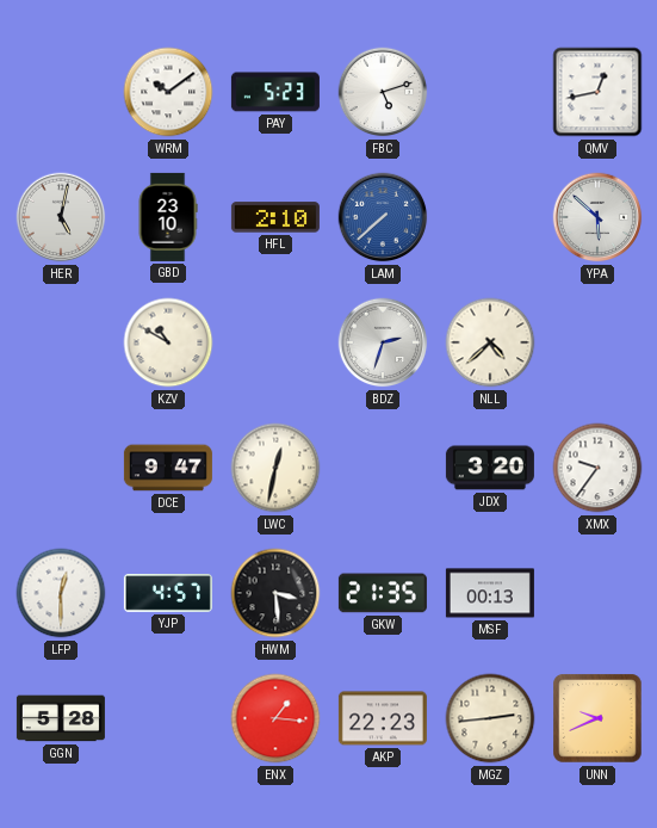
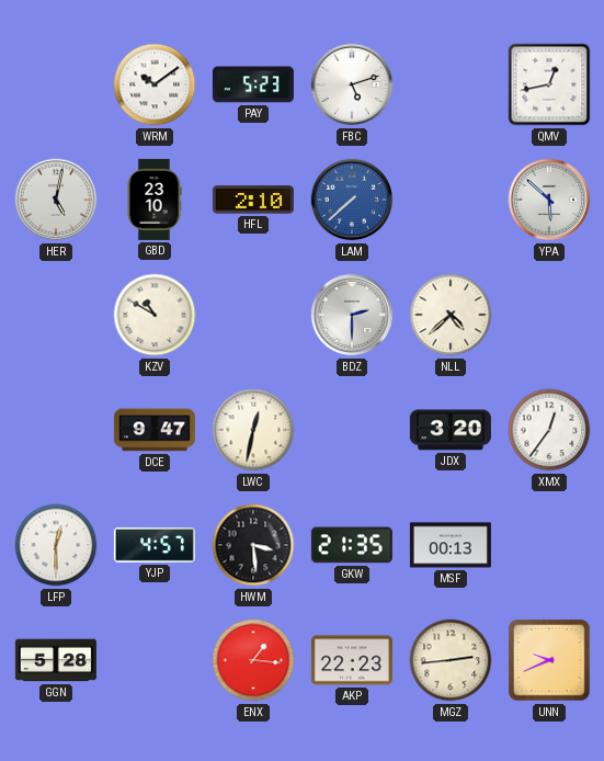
BDZ: 2:33 -> 2:30
XMX: 9:36 -> 12:36
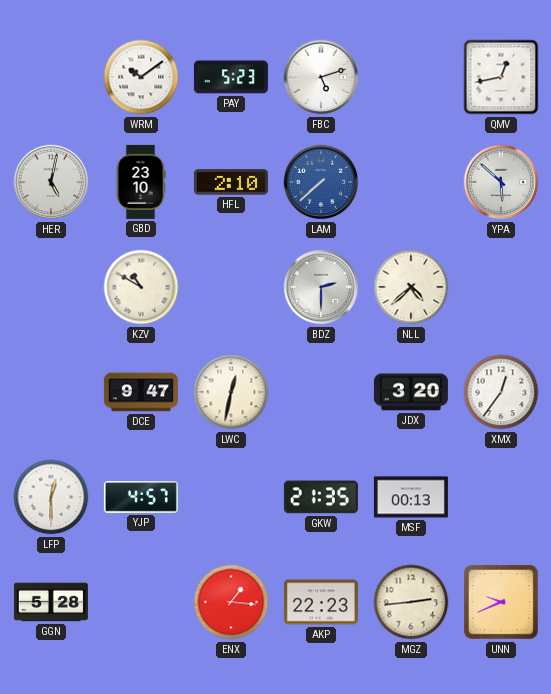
HWM: 3:29 -> none
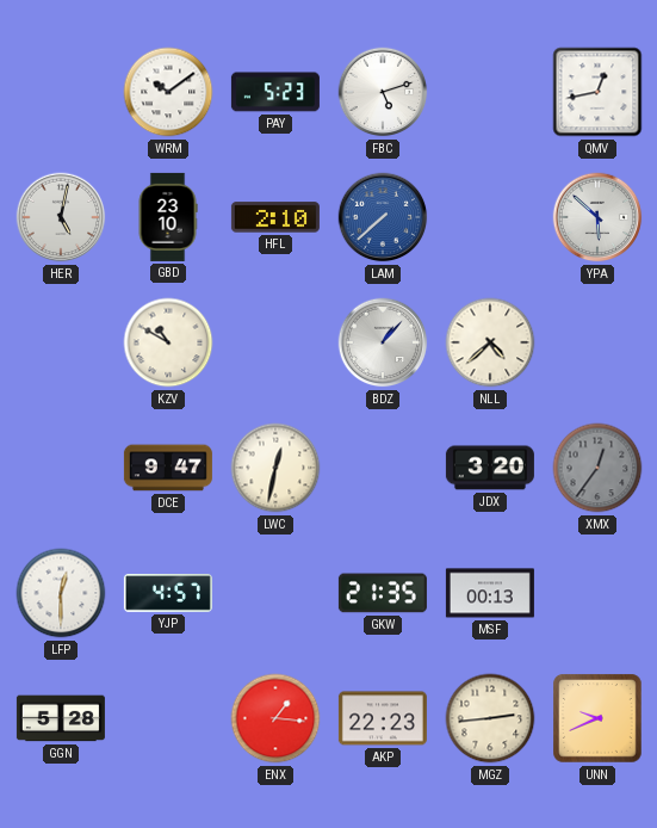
BDZ: 2:30 -> 1:07
XMX dial: white -> grey
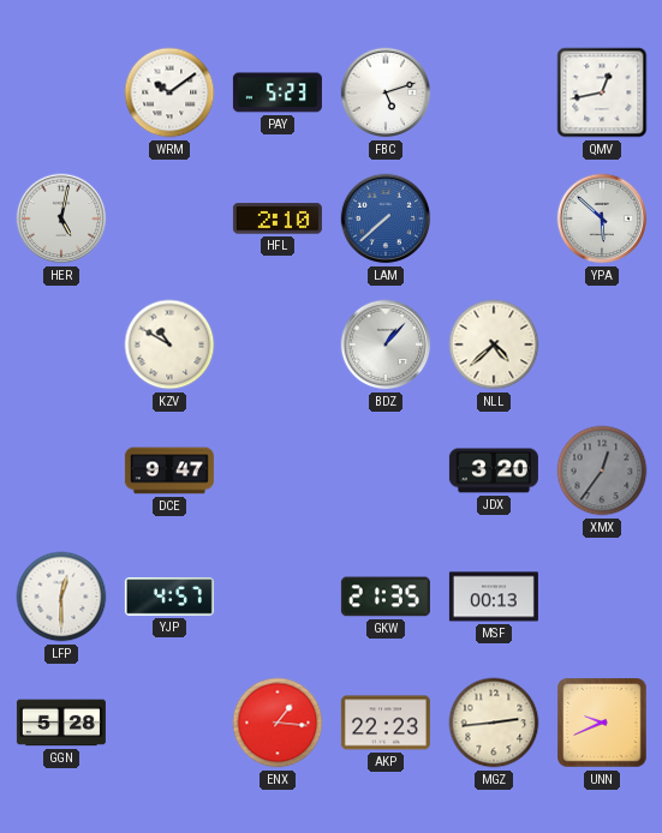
GBD: 23:10 -> none
LWC: 12:32 -> none
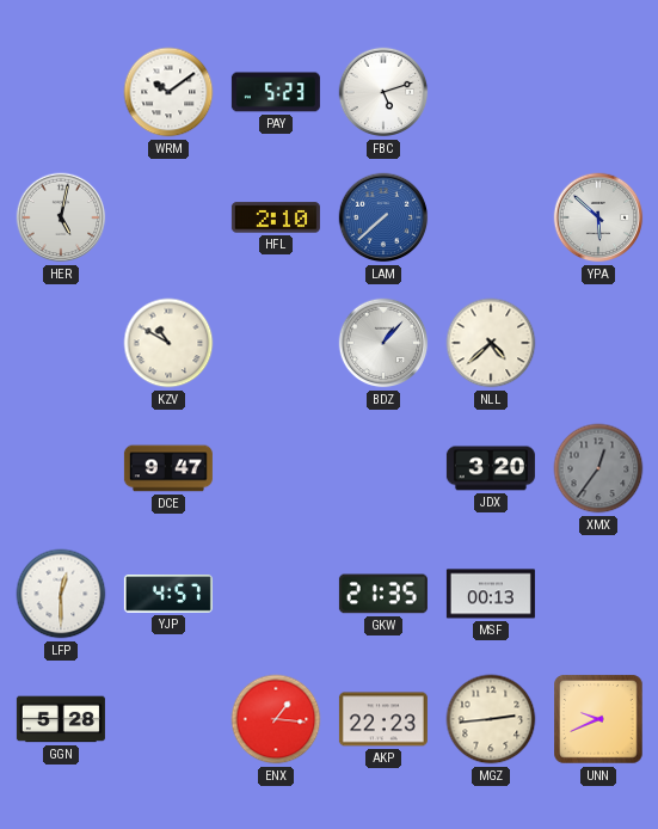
QMV: 12:43 -> none
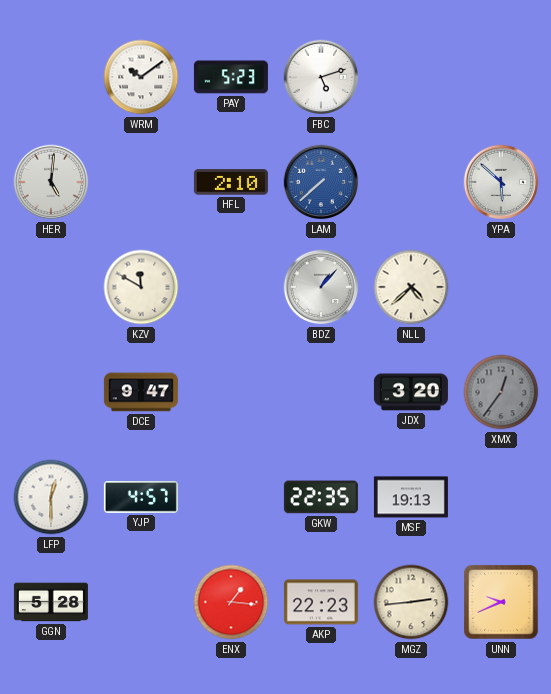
HER: 5:02 -> 5:01
KZV: 10:50 -> 11:50
GKW: 21:35 -> 22:35
MSF: 00:13 -> 19:13
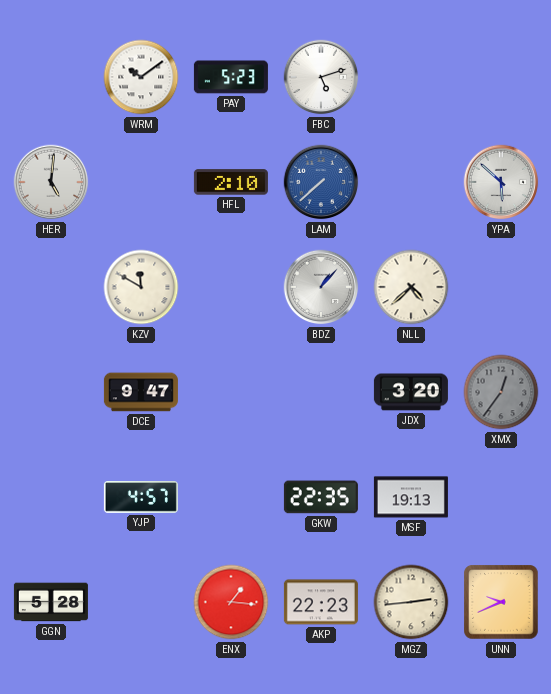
LFP: 12:30 -> none
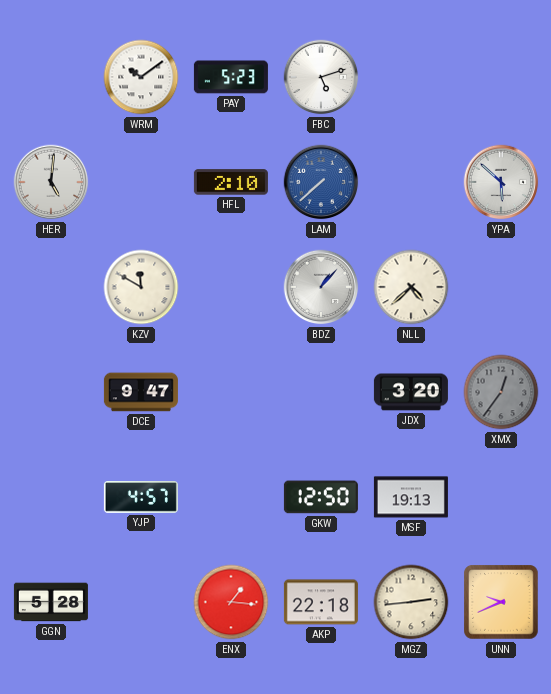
GKW: 22:35 -> 12:50
AKP: 22:23 -> 22:18
